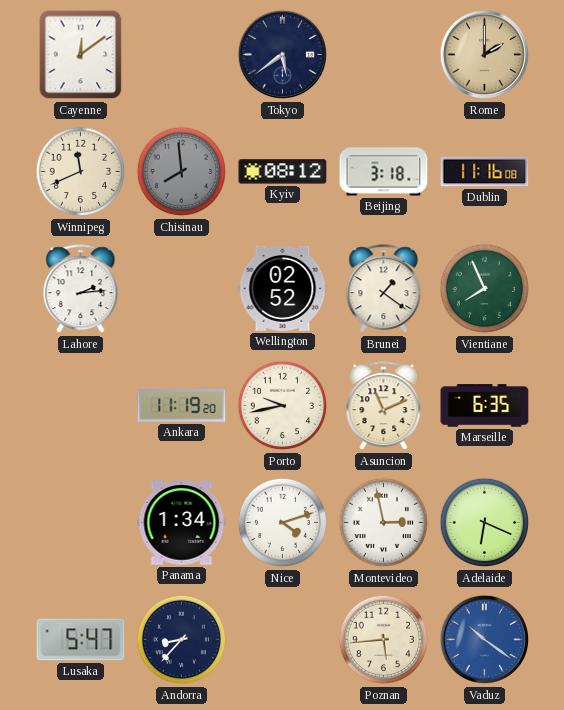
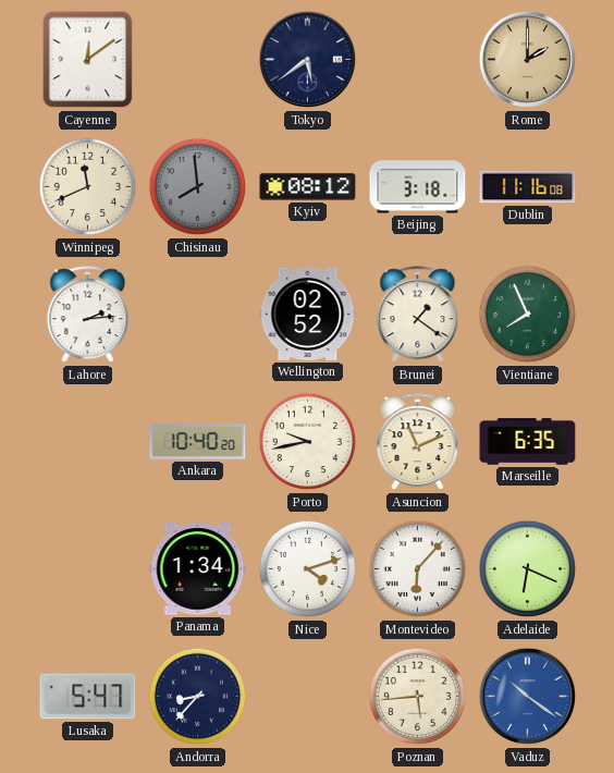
Ankara: 11:19 -> 10:40
Montevideo: 2:58 -> 6:07
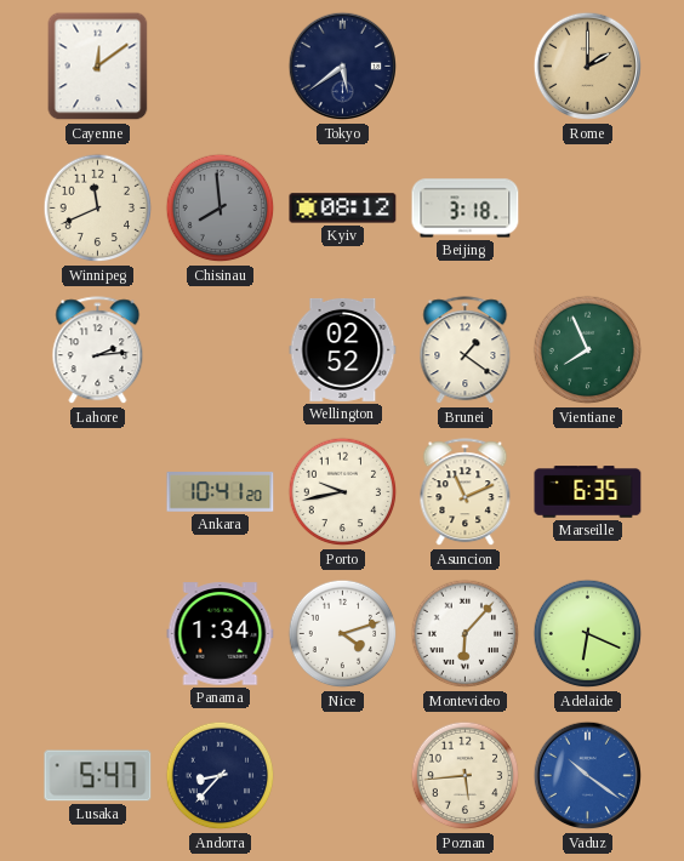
Dublin: 11:16 -> none
Ankara: 10:40 -> 10:41
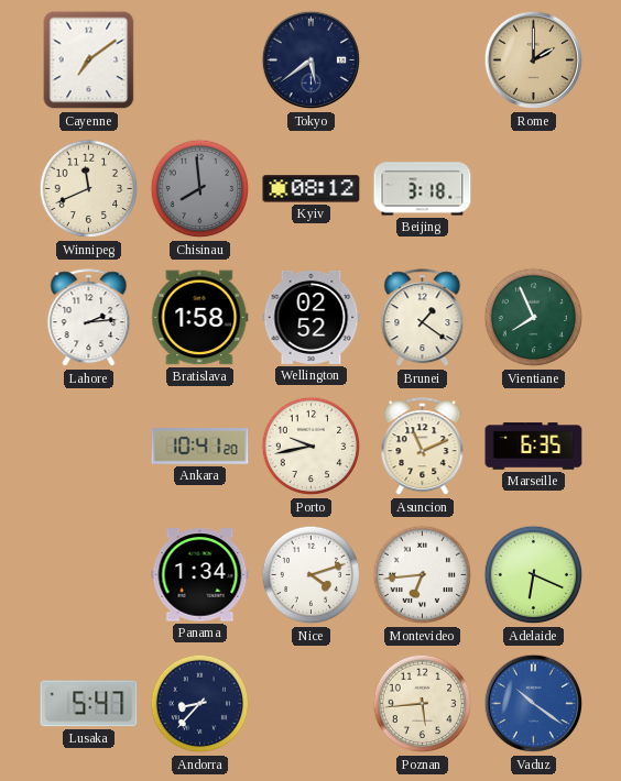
Cayenne: 12:09 -> 7:09
Bratislava: none -> 1:58
Montevideo: 6:07 -> 6:44
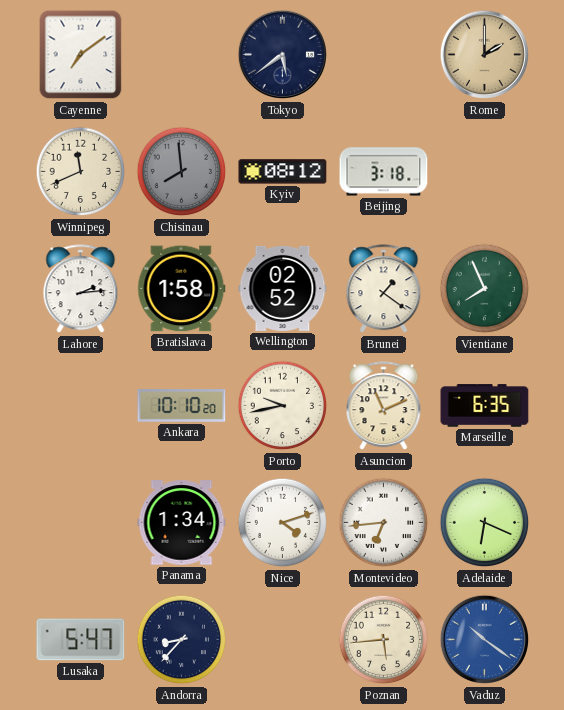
Ankara: 10:41 -> 10:10
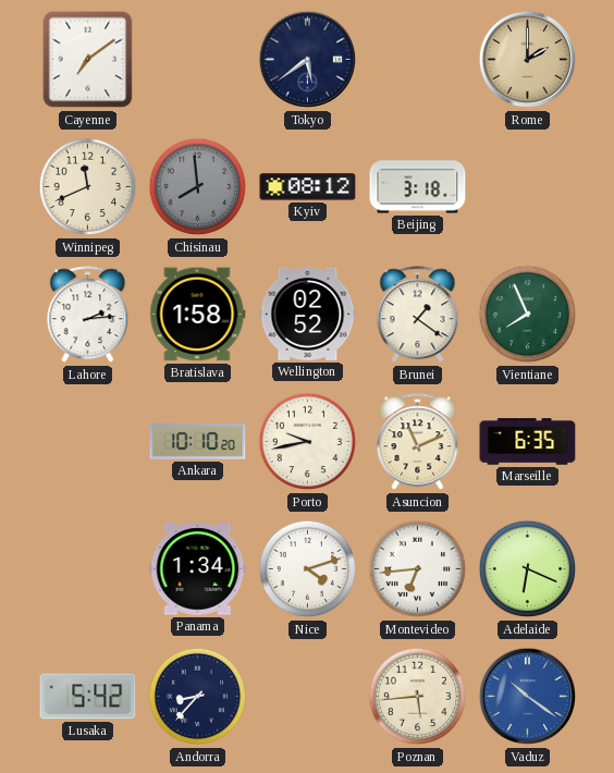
Lusaka: 5:47 -> 5:42
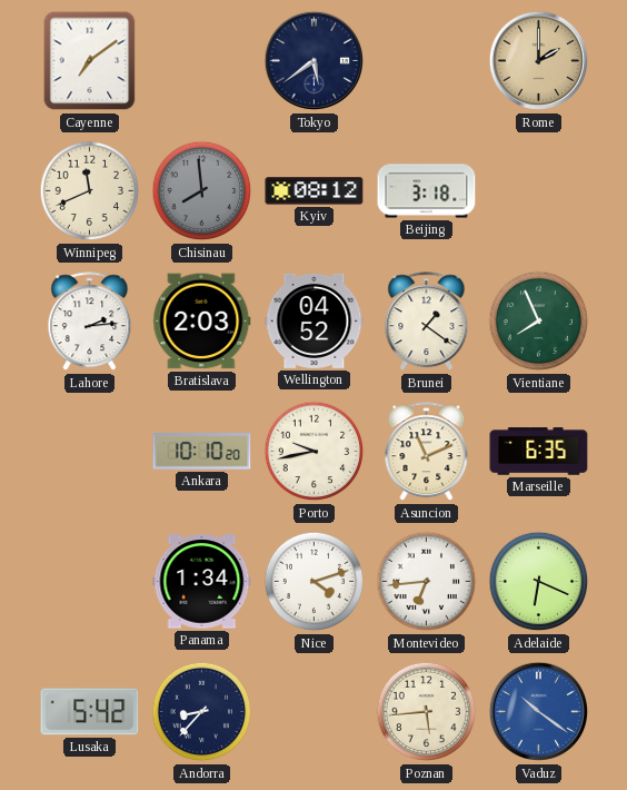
Bratislava: 1:58 -> 2:03
Wellington: 02:52 -> 04:52
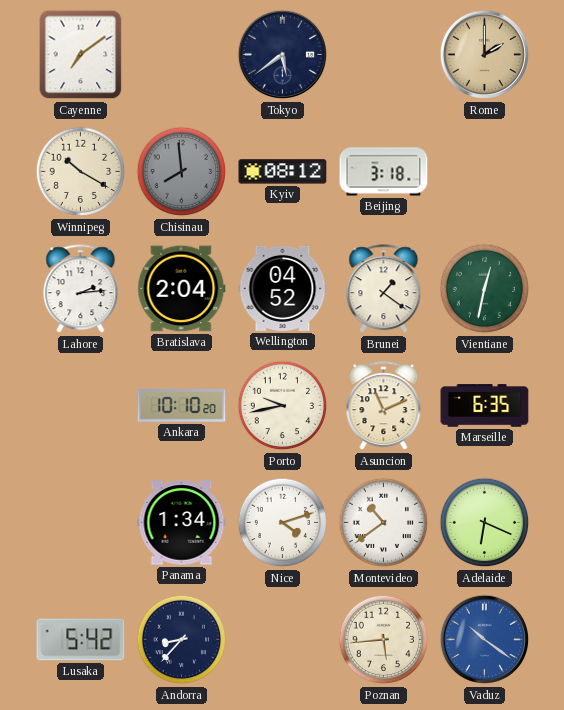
Winnipeg: 11:41 -> 10:20
Bratislava: 2:03 -> 2:04
Vientiane: 7:56 -> 12:32
Montevideo: 6:44 -> 10:39
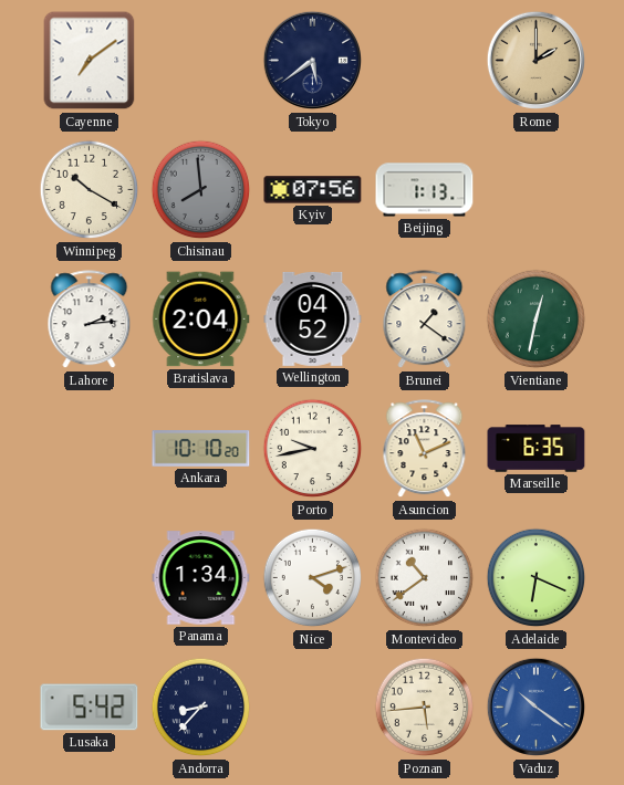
Kyiv: 08:12 -> 07:56
Beijing: 3:18 -> 1:13
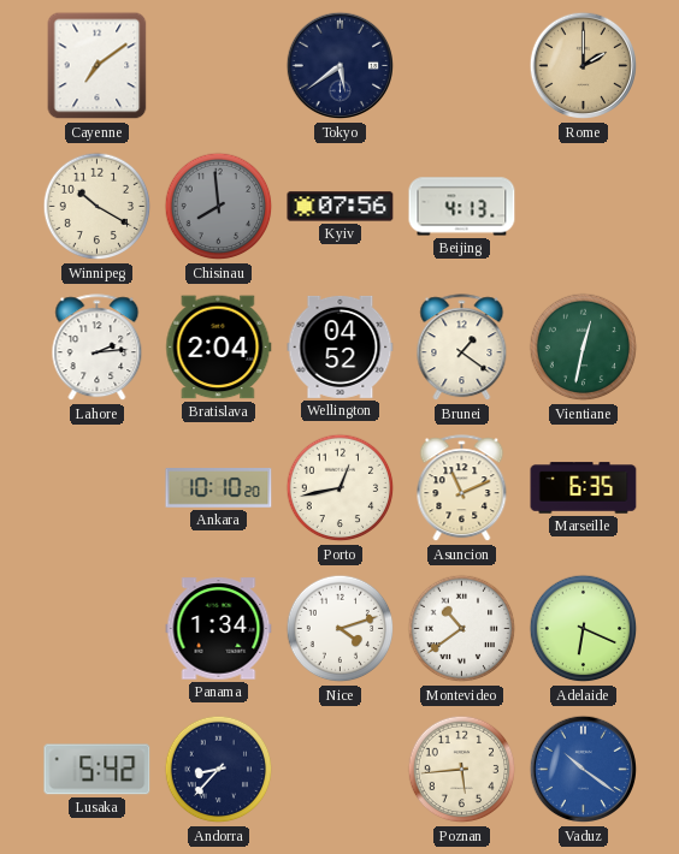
Beijing: 1:13 -> 4:13
Porto: 9:43 -> 12:43
